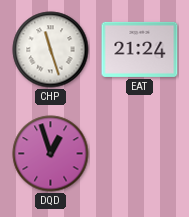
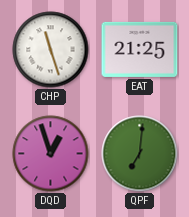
EAT: 21:24 -> 21:25
QPF: none -> 7:01
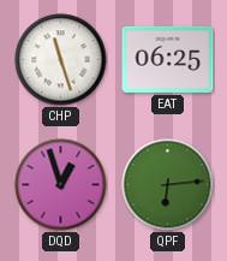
EAT: 21:25 -> 06:25
QPF: 7:01 -> 6:14
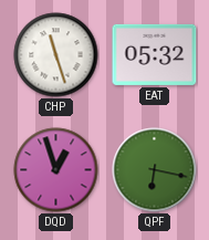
EAT: 06:25 -> 05:32
QPF: 6:14 -> 6:17
